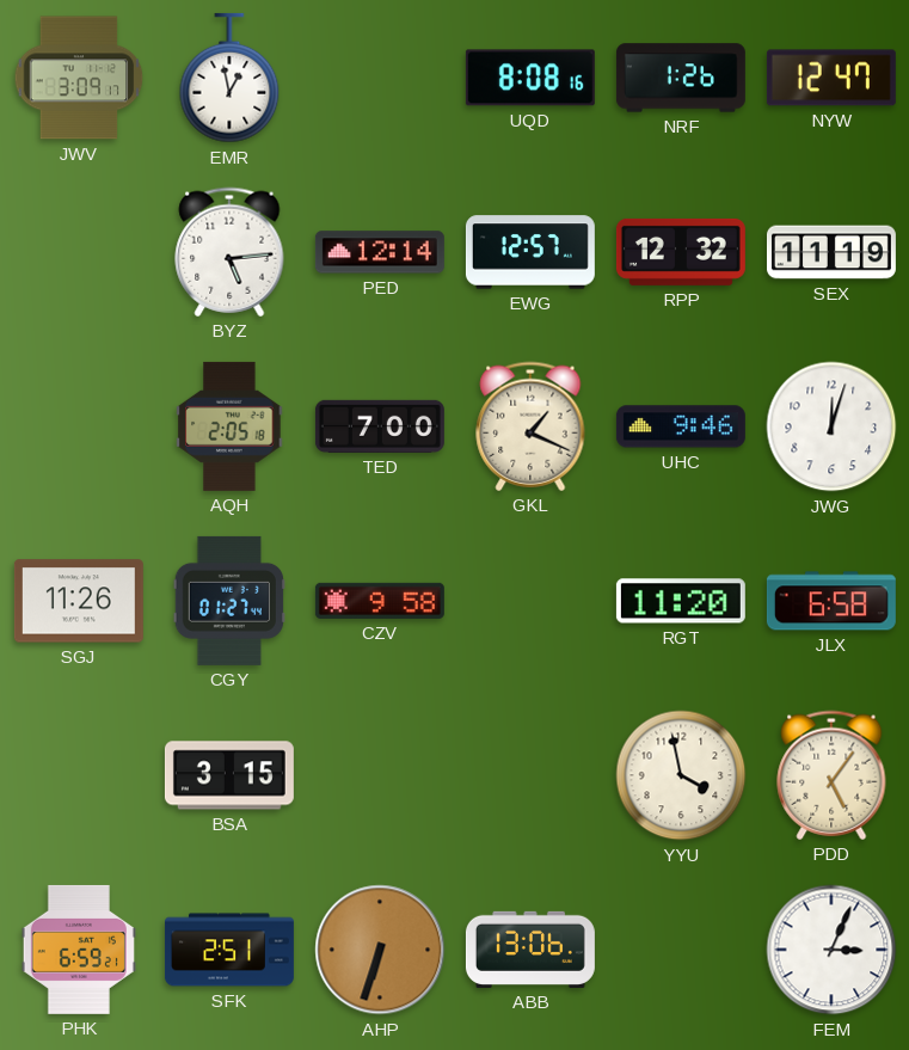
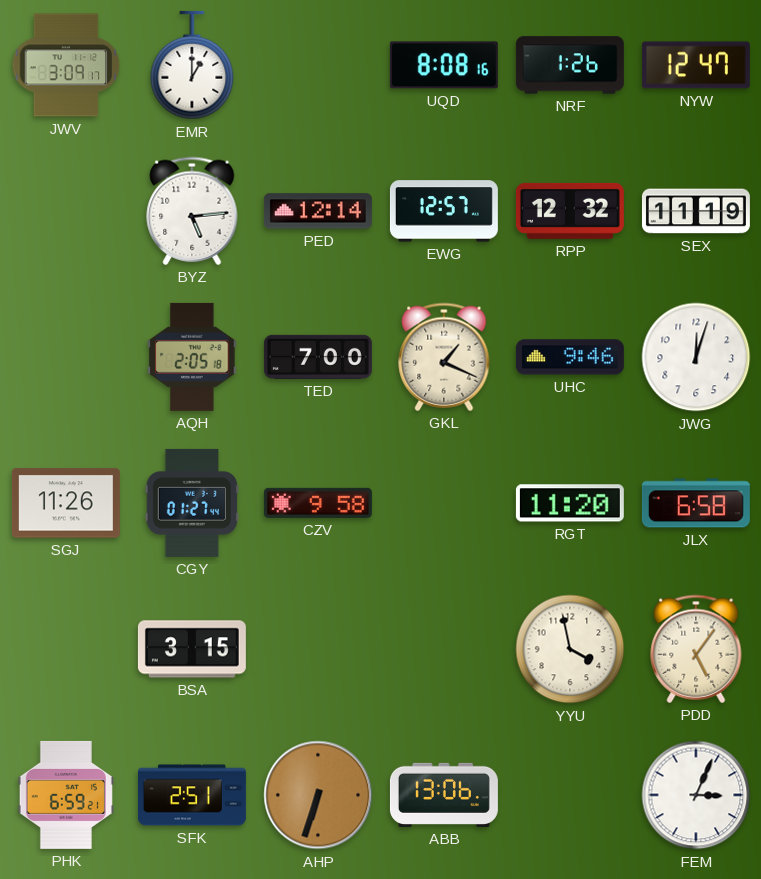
EMR: 12:58 -> 1:00
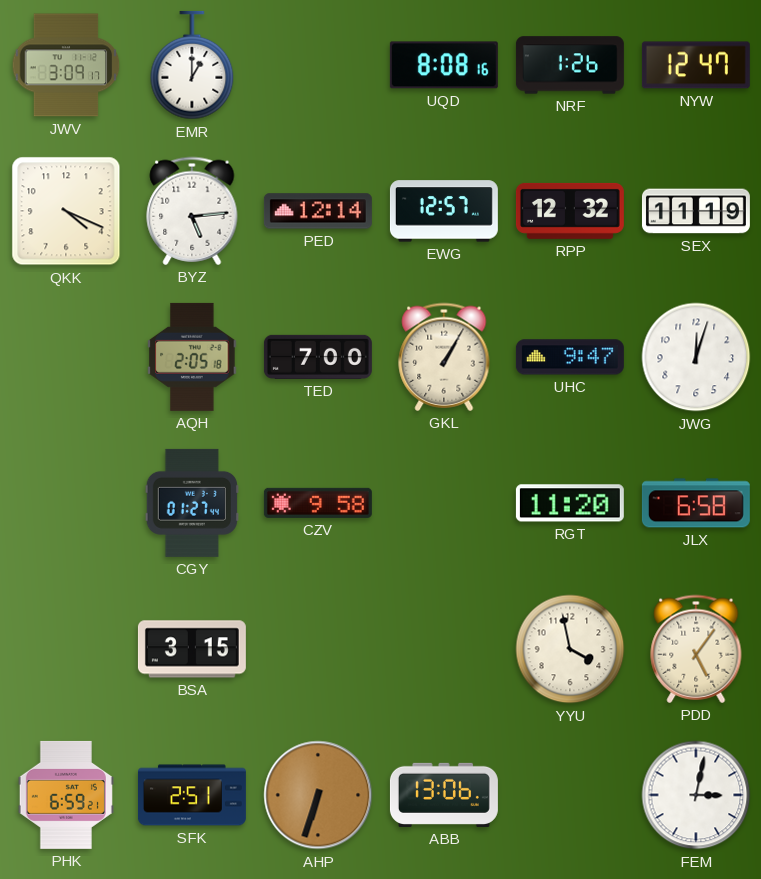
QKK: none -> 4:19
GKL: 1:19 -> 1:05
UHC: 9:46 -> 9:47
SGJ: 11:26 -> none
FEM: 3:04 -> 3:02
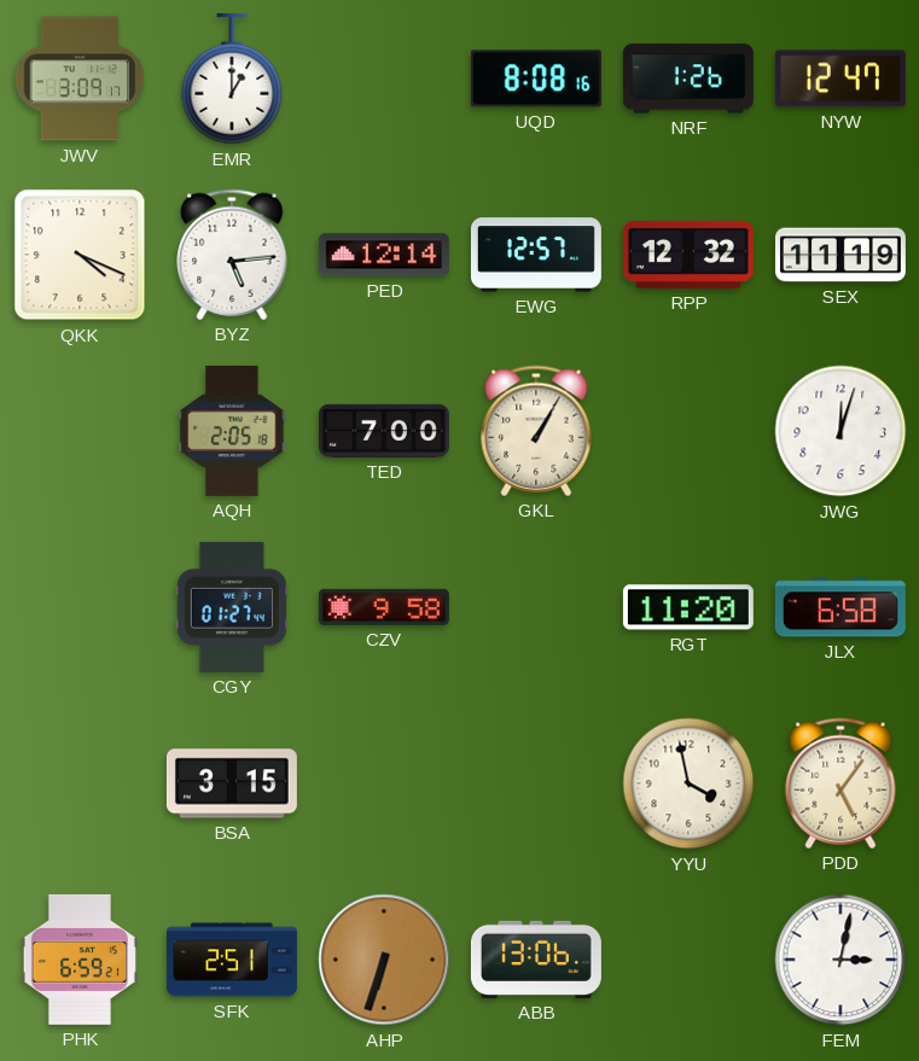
UHC: 9:47 -> none
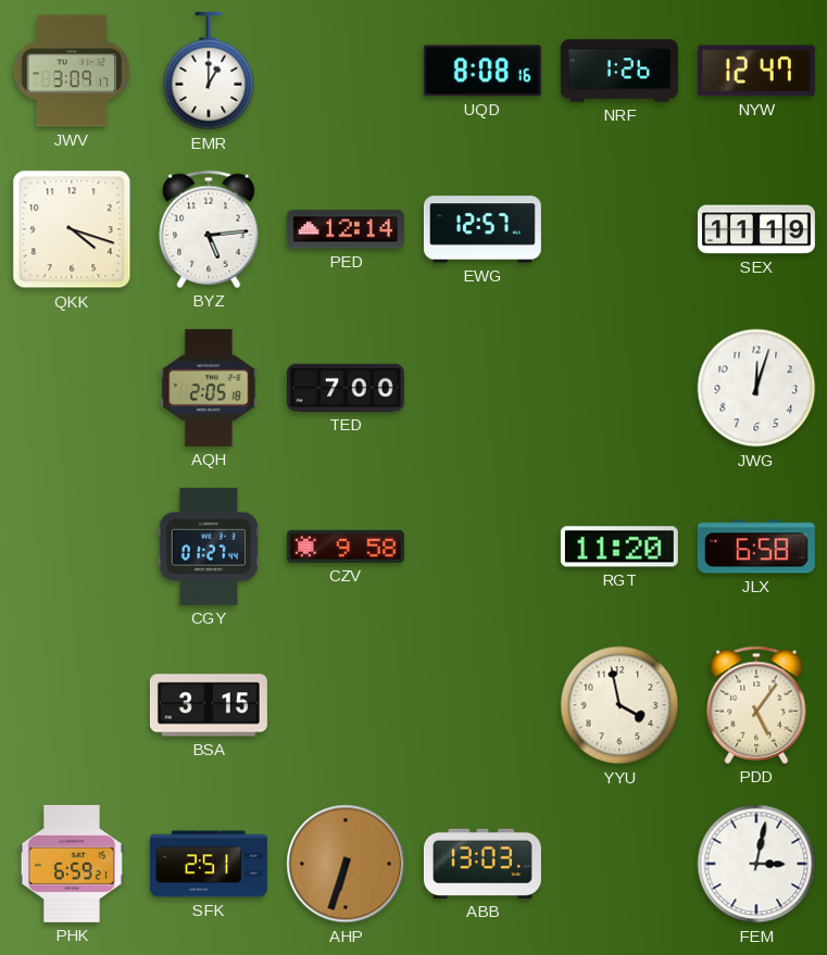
QKK: 4:19 -> 4:18
RPP: 12:32 -> none
GKL: 1:05 -> none
ABB: 13:06 -> 13:03
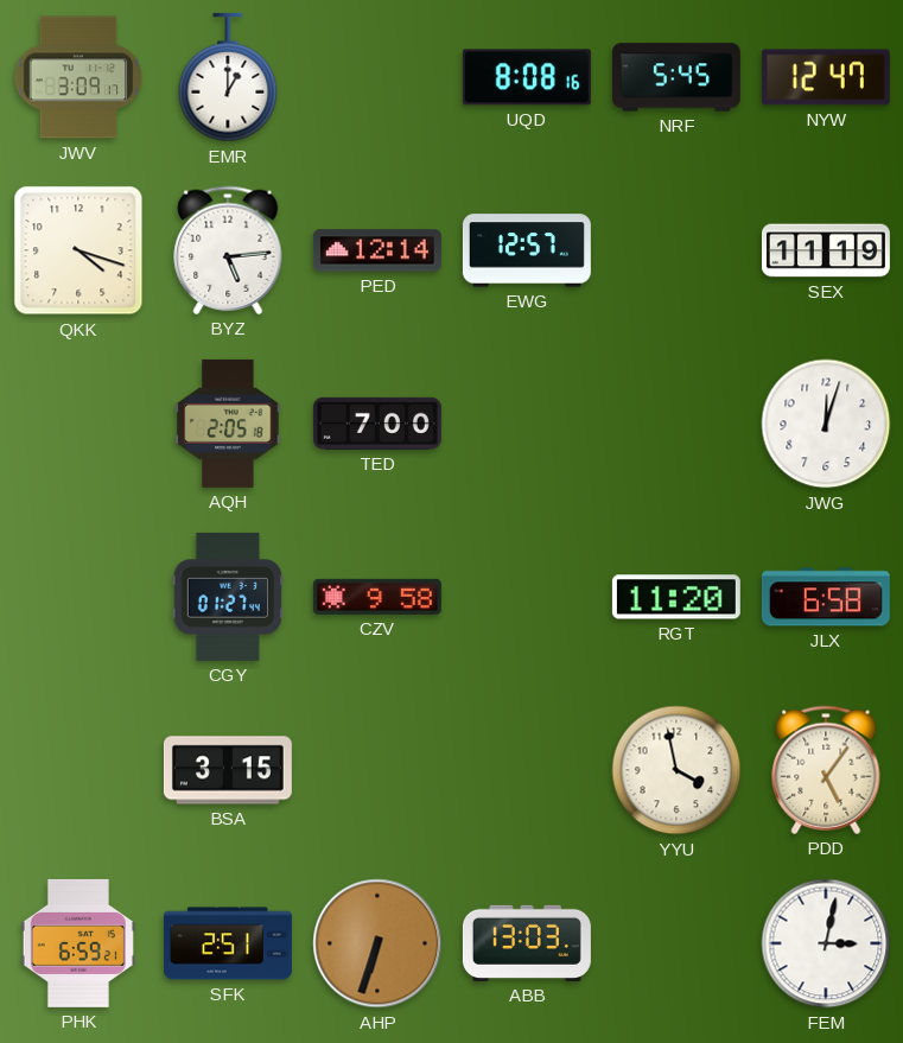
NRF: 1:26 -> 5:45
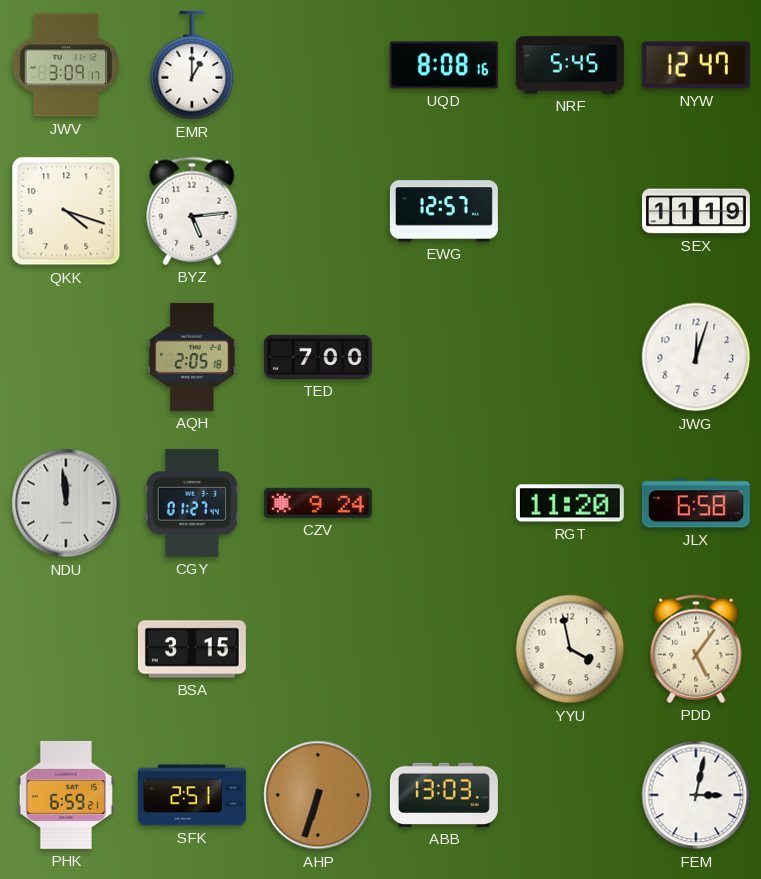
PED: 12:14 -> none
NDU: none -> 11:59
CZV: 9:58 -> 9:24
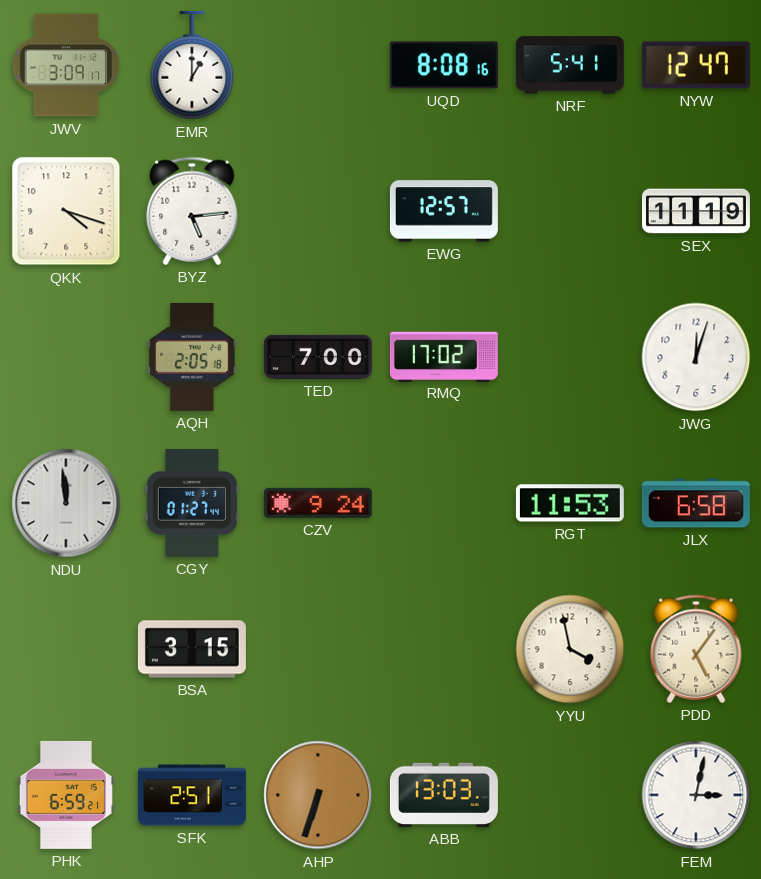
NRF: 5:45 -> 5:41
RMQ: none -> 17:02
RGT: 11:20 -> 11:53
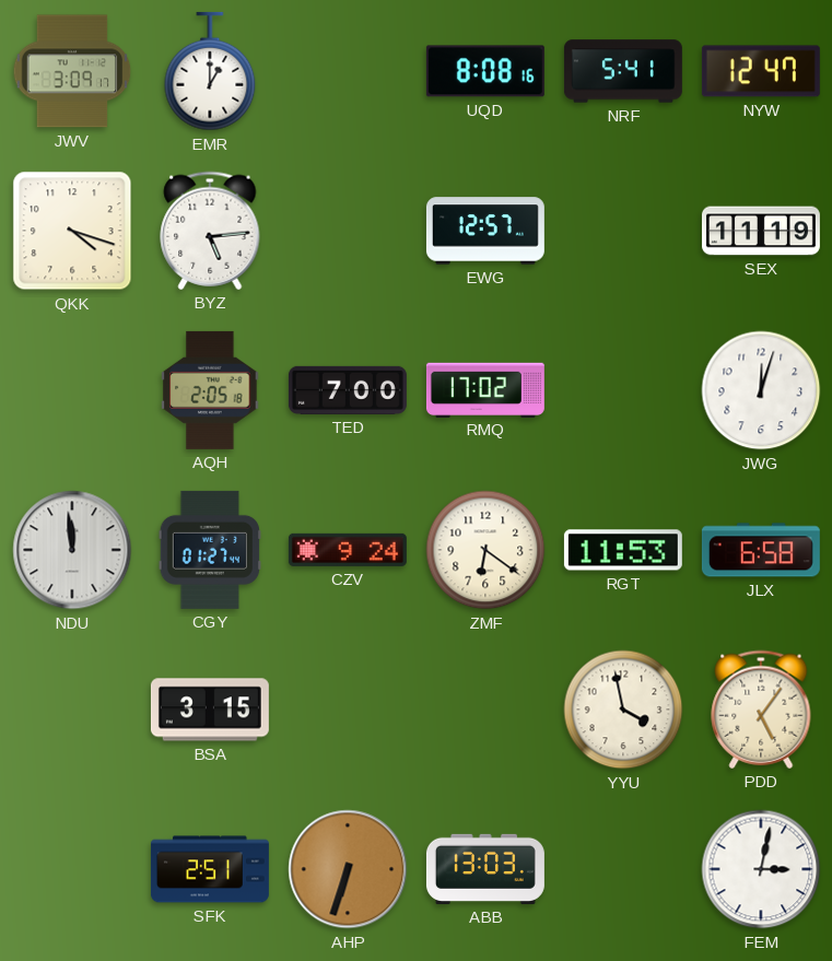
ZMF: none -> 6:21
PHK: 6:59 -> none
